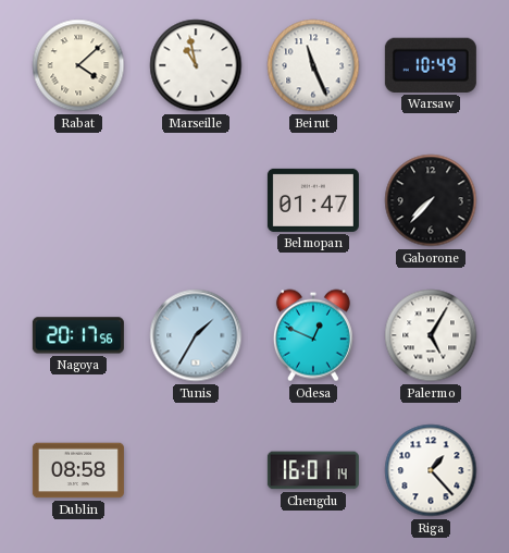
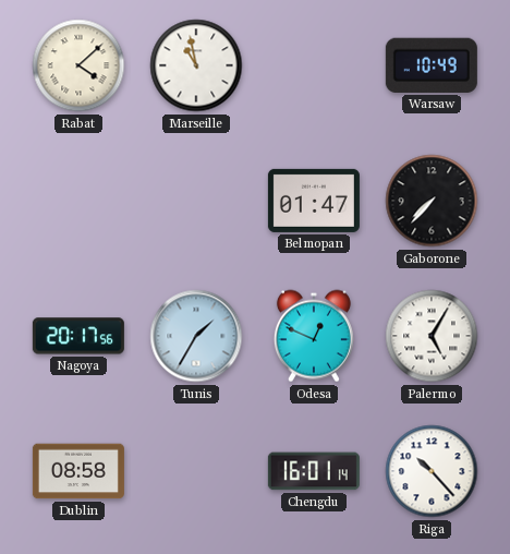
Beirut: 11:26 -> none
Riga: 1:23 -> 10:23
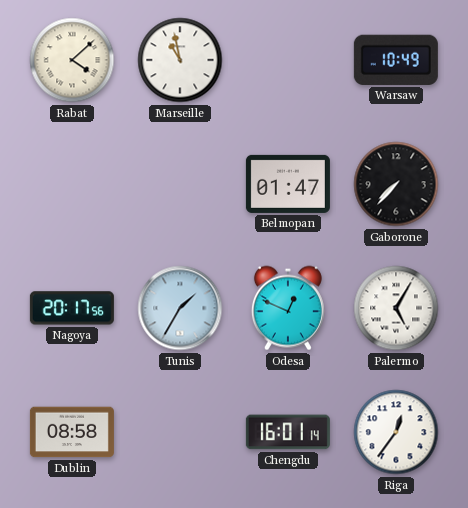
Riga: 10:23 -> 12:36
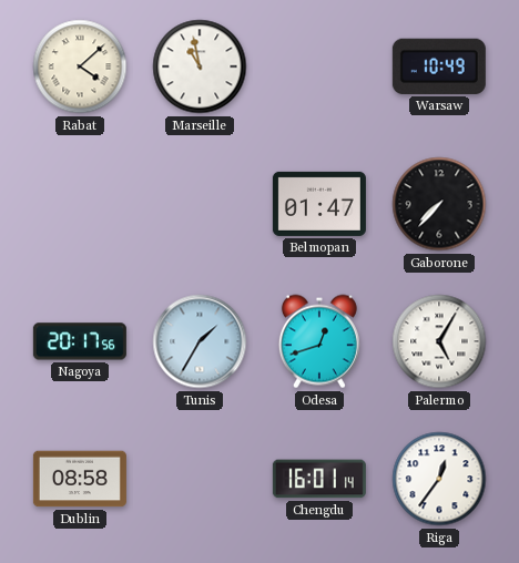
Odesa: 12:49 -> 12:42
